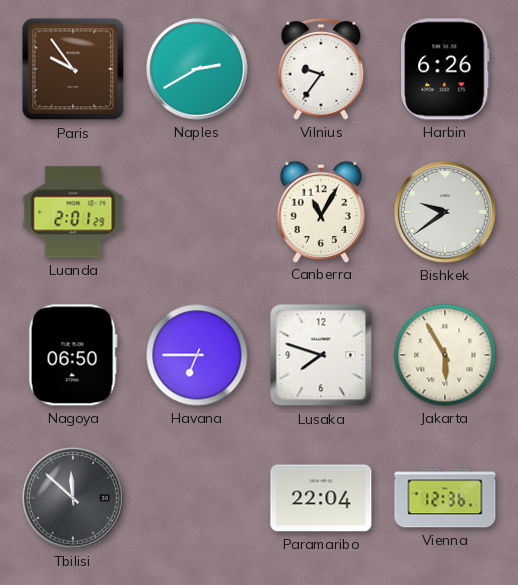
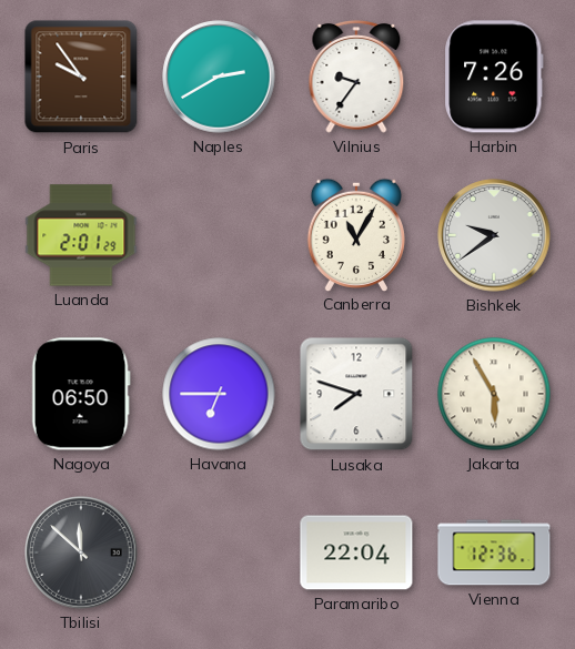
Harbin: 6:26 -> 7:26
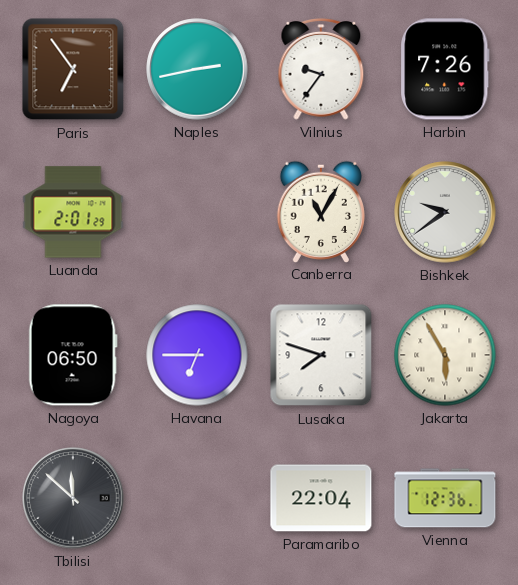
Paris: 9:54 -> 6:54
Naples: 2:40 -> 2:43
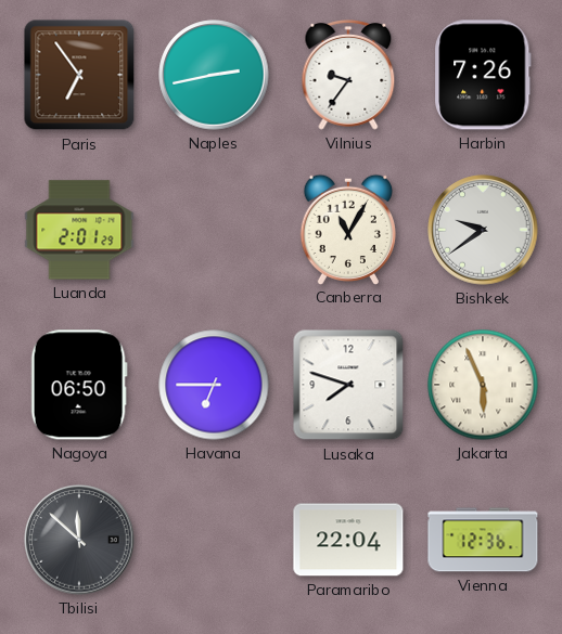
Jakarta: 5:55 -> 5:56
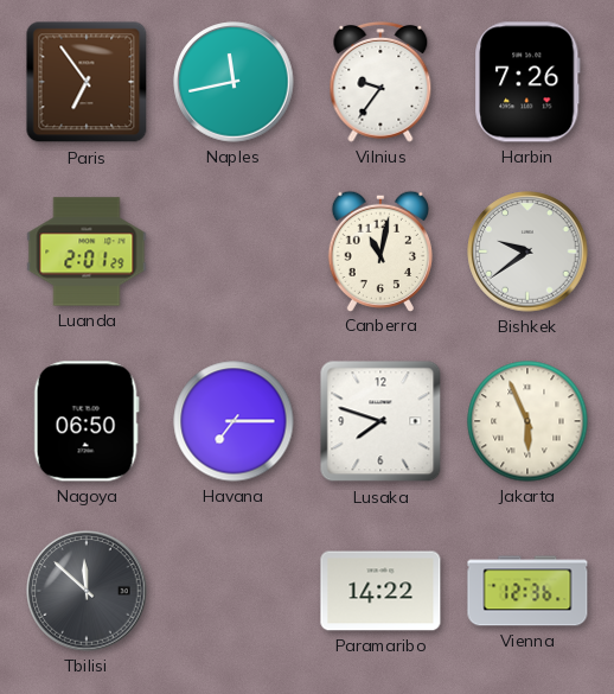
Naples: 2:43 -> 11:43
Canberra: 11:05 -> 11:02
Havana: 6:45 -> 7:15
Paramaribo: 22:04 -> 14:22
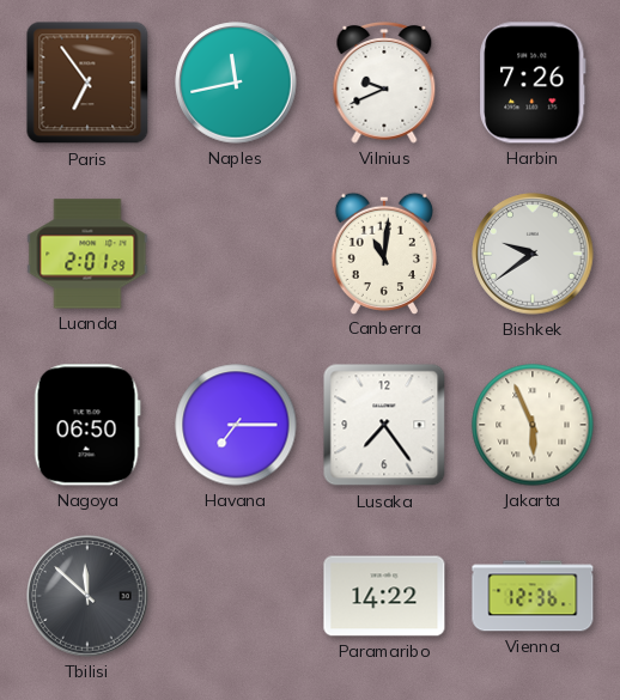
Vilnius: 9:36 -> 9:41
Canberra: 11:02 -> 11:01
Lusaka: 7:48 -> 7:24
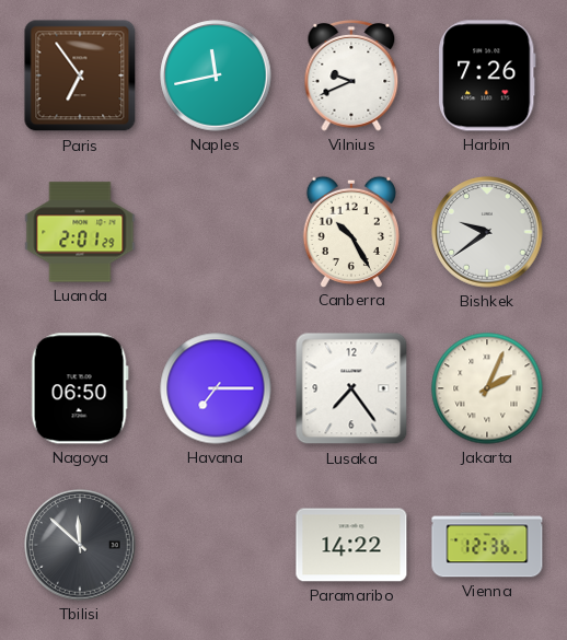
Canberra: 11:01 -> 10:25
Jakarta: 5:56 -> 2:04
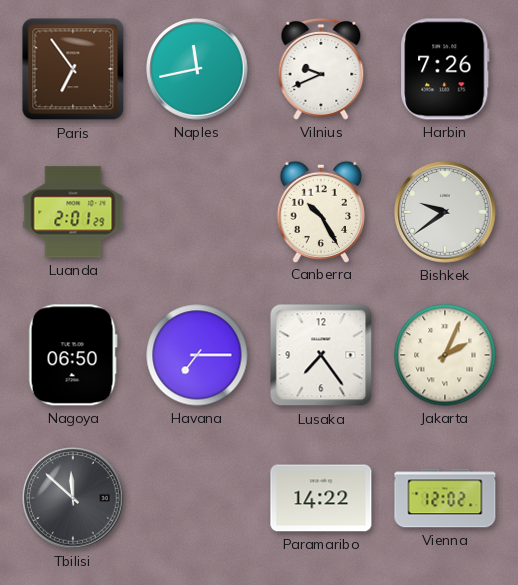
Vienna: 12:36 -> 12:02
